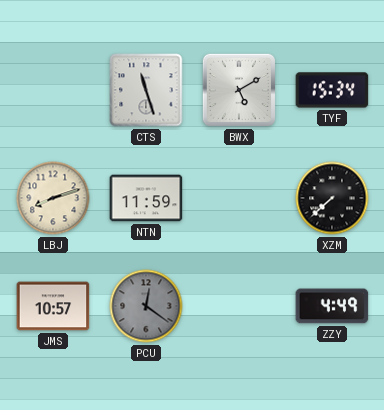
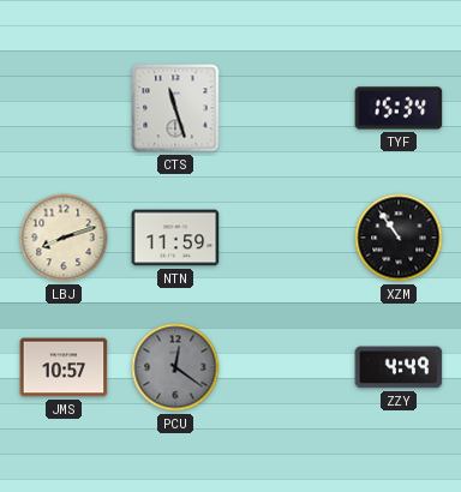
BWX: 5:10 -> none
XZM: 7:38 -> 10:54
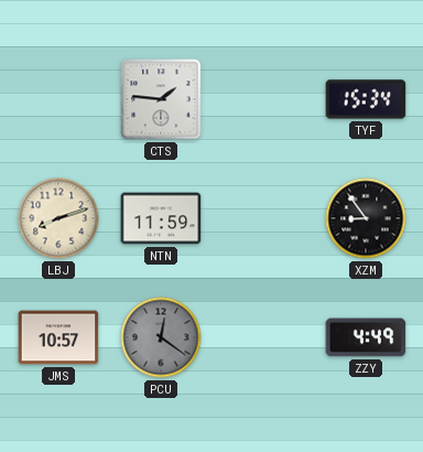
CTS: 11:27 -> 1:46
XZM: 10:54 -> 8:54
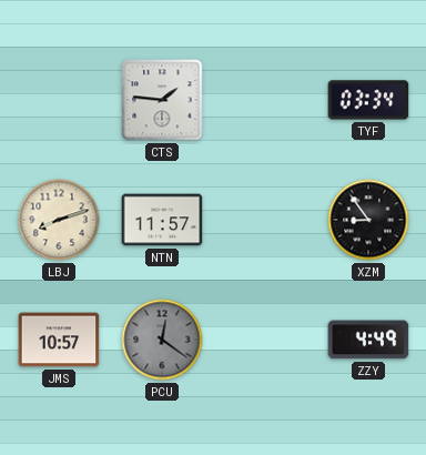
TYF: 15:34 -> 03:34
NTN: 11:59 -> 11:57
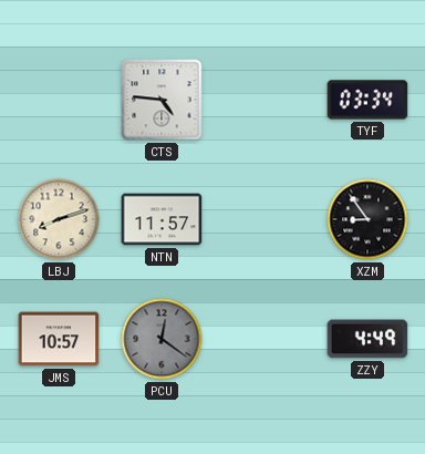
CTS: 1:46 -> 4:46
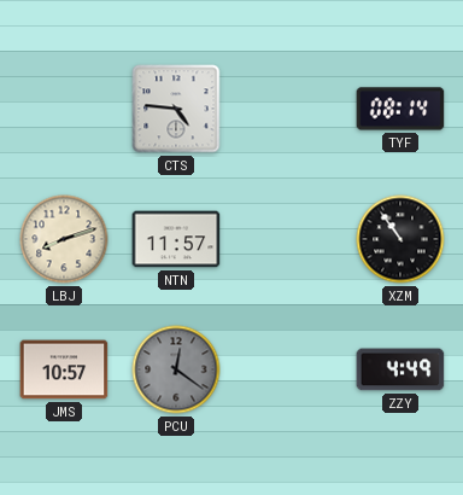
TYF: 03:34 -> 08:14
XZM: 8:54 -> 10:54
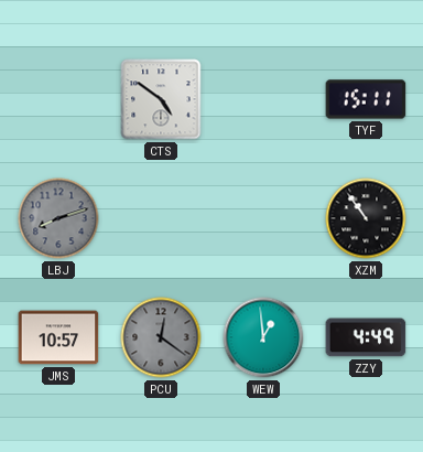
CTS: 4:46 -> 4:51
TYF: 08:14 -> 15:11
LBJ dial: cream -> grey
NTN: 11:57 -> none
WEW: none -> 12:59
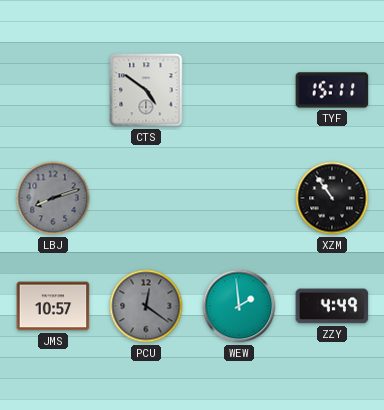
WEW: 12:59 -> 1:59
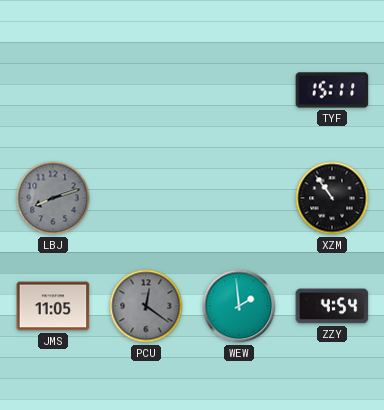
CTS: 4:51 -> none
JMS: 10:57 -> 11:05
ZZY: 4:49 -> 4:54
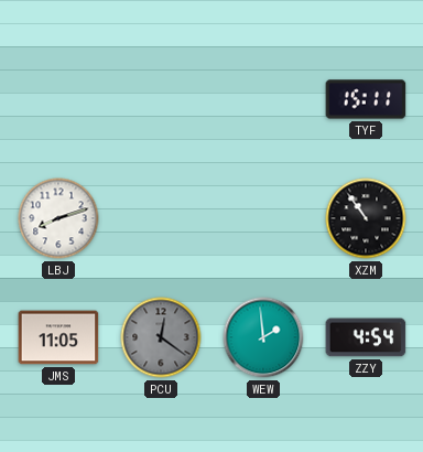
LBJ dial: grey -> white
